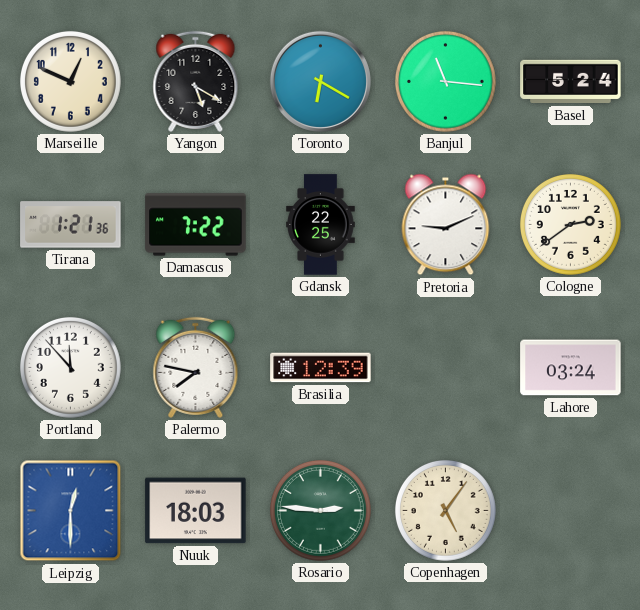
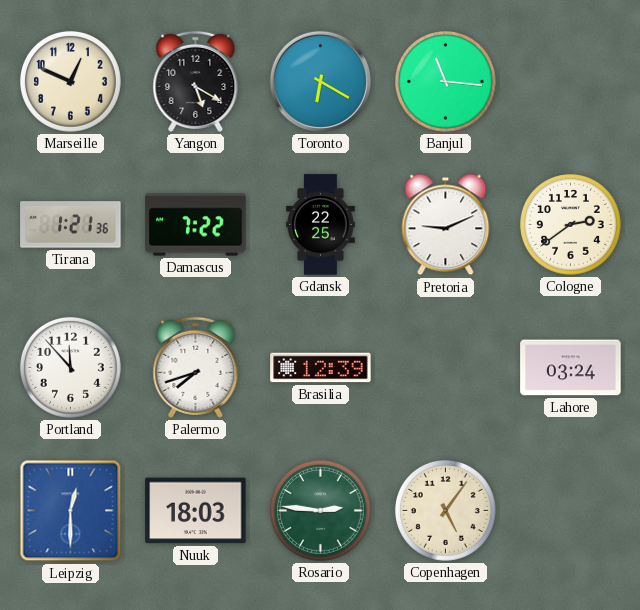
Basel: 5:24 -> none
Palermo: 7:47 -> 7:42
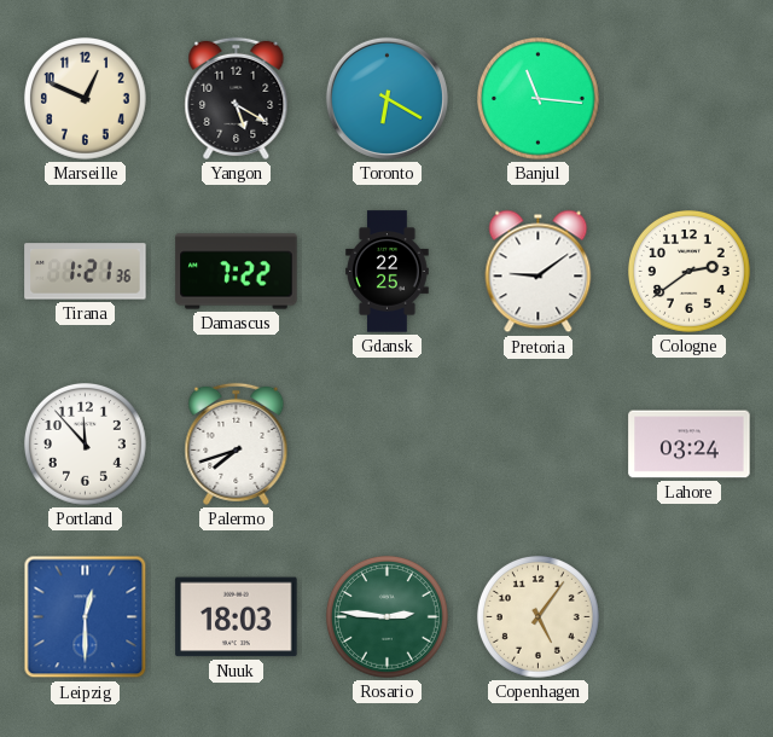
Pretoria: 9:11 -> 9:09
Brasilia: 12:39 -> none
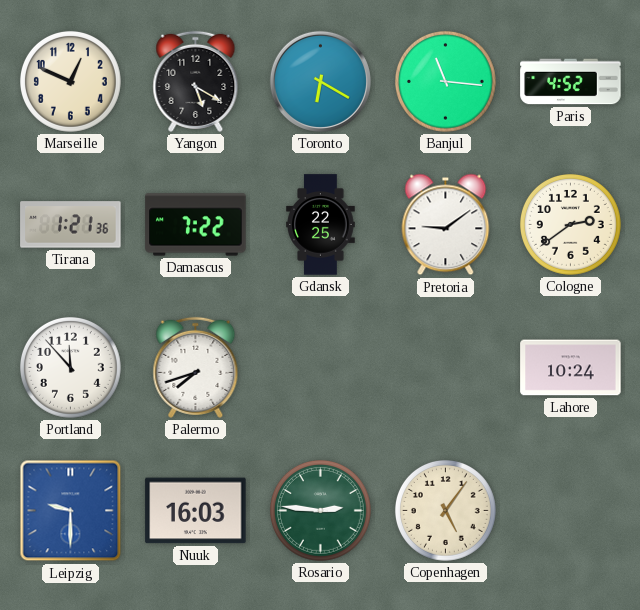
Paris: none -> 4:52
Lahore: 03:24 -> 10:24
Leipzig: 12:30 -> 9:30
Nuuk: 18:03 -> 16:03
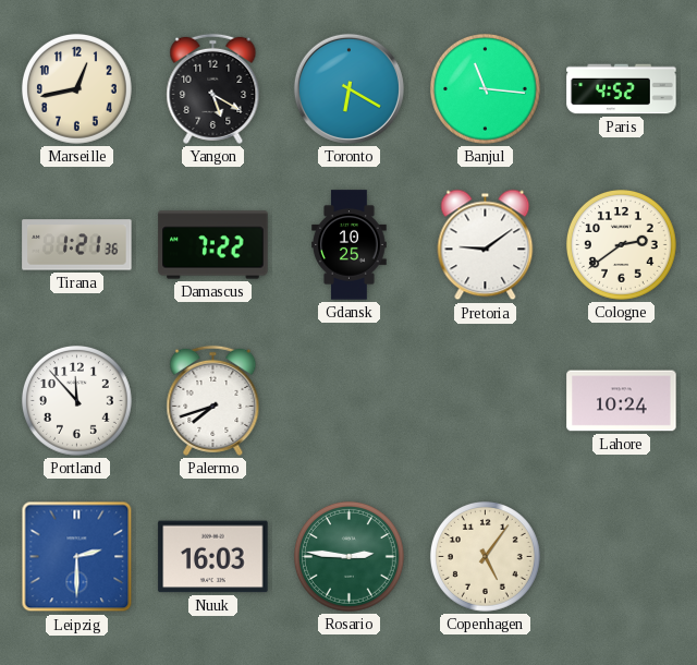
Marseille: 12:49 -> 12:43
Gdansk: 22:25 -> 10:25
Leipzig: 9:30 -> 2:30
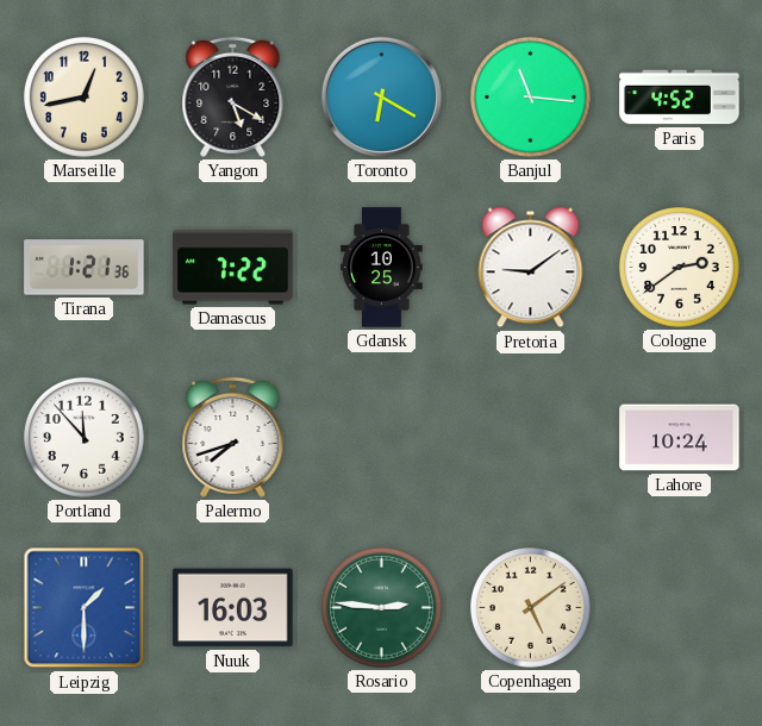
Leipzig: 2:30 -> 1:30
Copenhagen: 5:06 -> 5:09
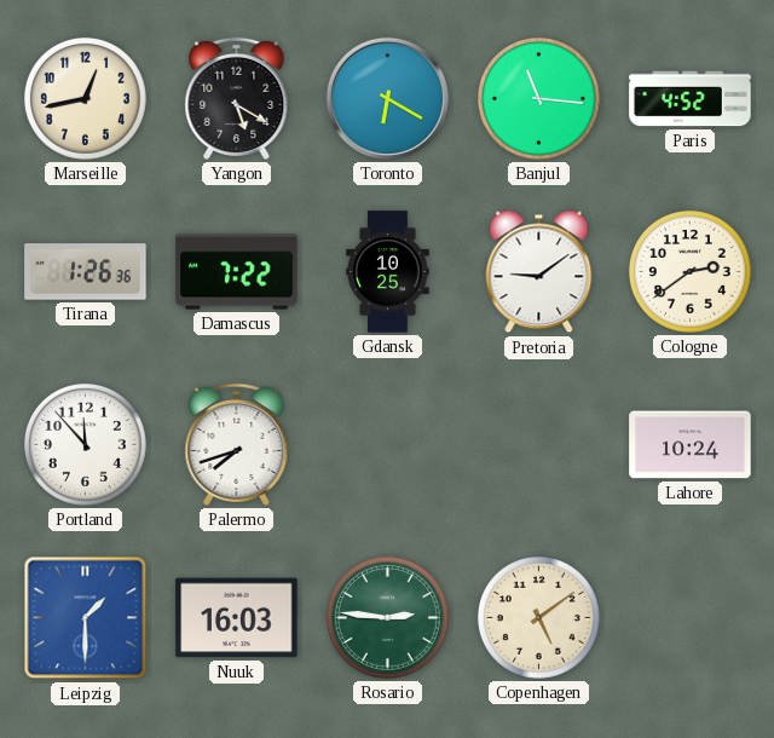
Tirana: 1:21 -> 1:26
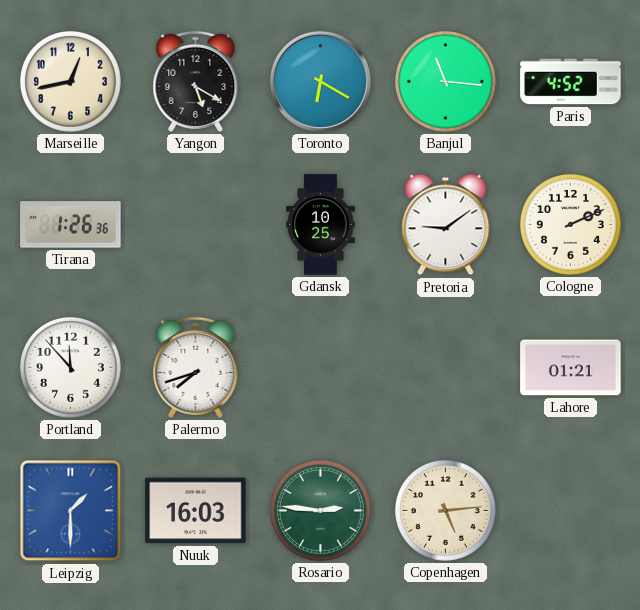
Damascus: 7:22 -> none
Cologne: 2:39 -> 2:11
Lahore: 10:24 -> 01:21
Copenhagen: 5:09 -> 5:14
